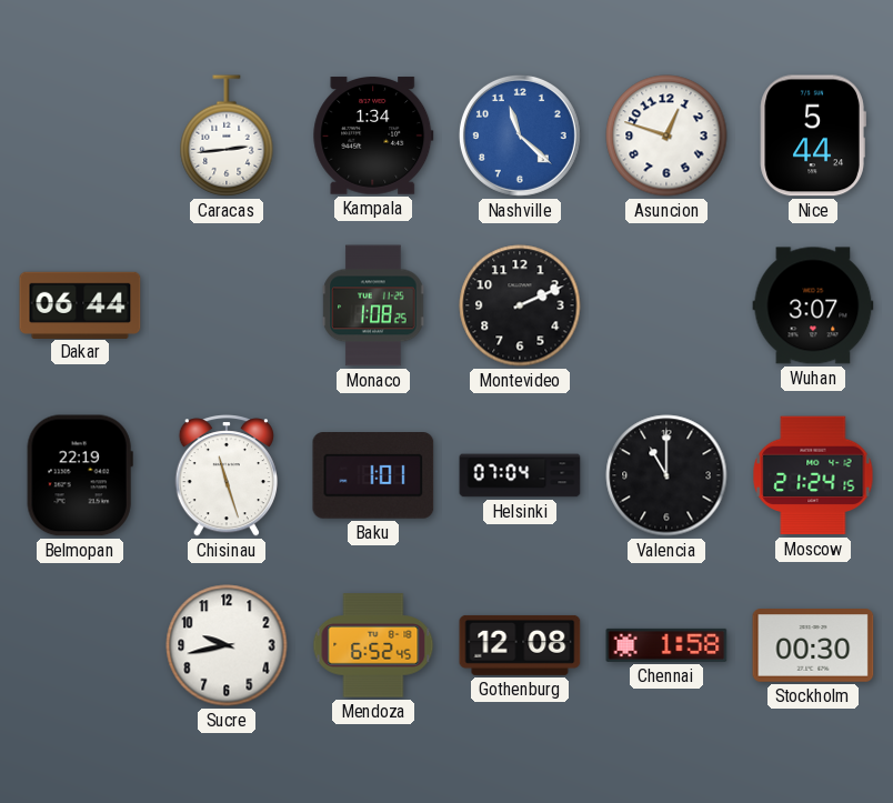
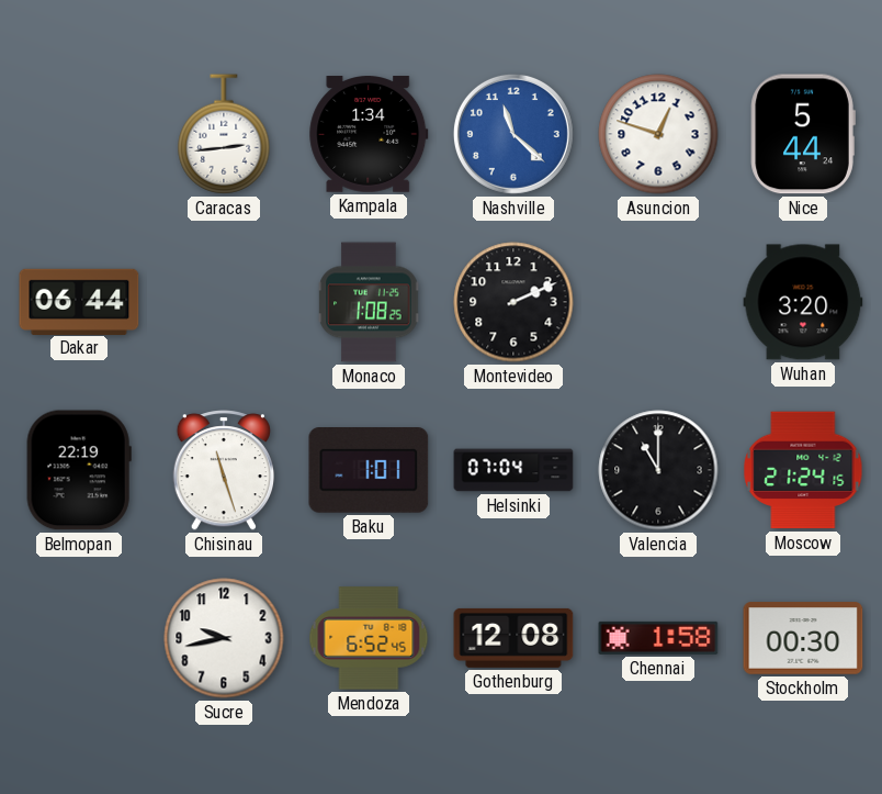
Wuhan: 3:07 -> 3:20
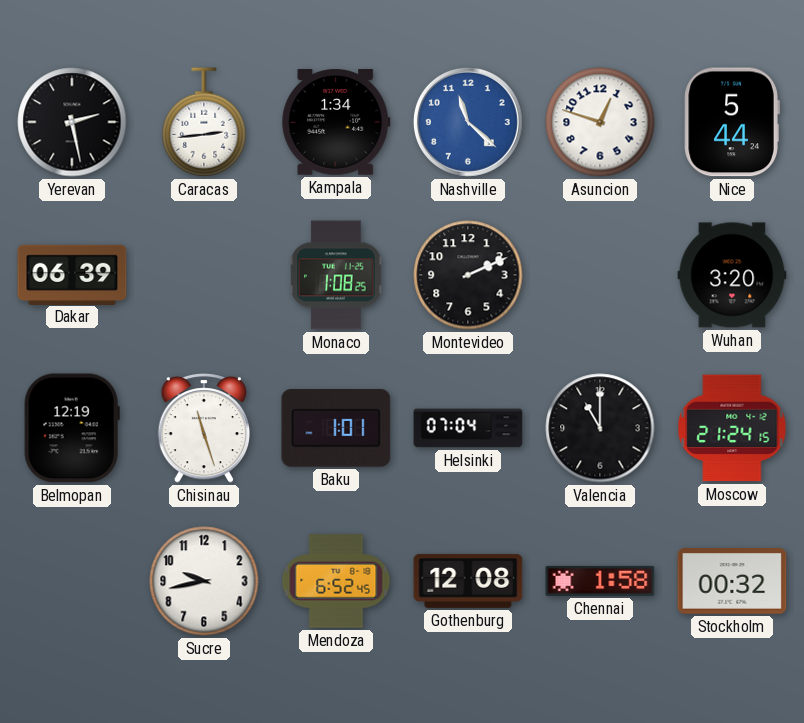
Yerevan: none -> 2:28
Dakar: 06:44 -> 06:39
Belmopan: 22:19 -> 12:19
Stockholm: 00:30 -> 00:32
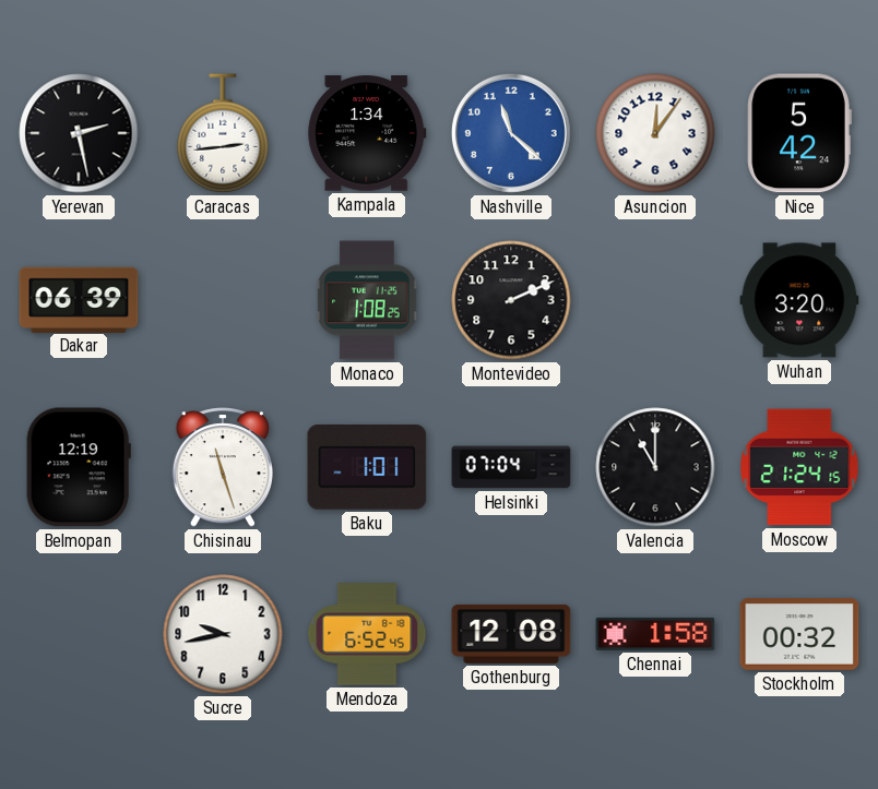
Asuncion: 12:48 -> 12:06
Nice: 5:44 -> 5:42
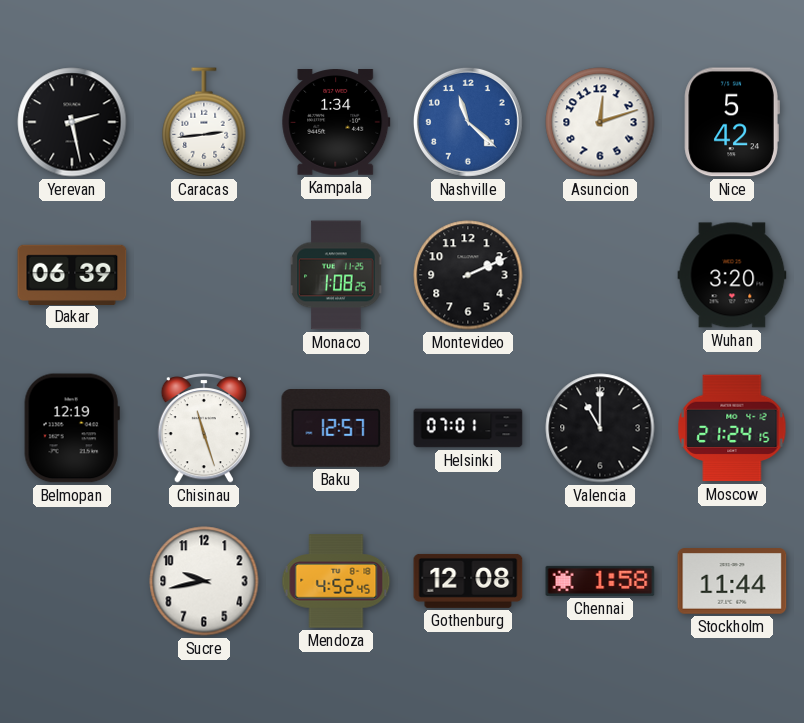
Asuncion: 12:06 -> 12:12
Baku: 1:01 -> 12:57
Helsinki: 07:04 -> 07:01
Mendoza: 6:52 -> 4:52
Stockholm: 00:32 -> 11:44
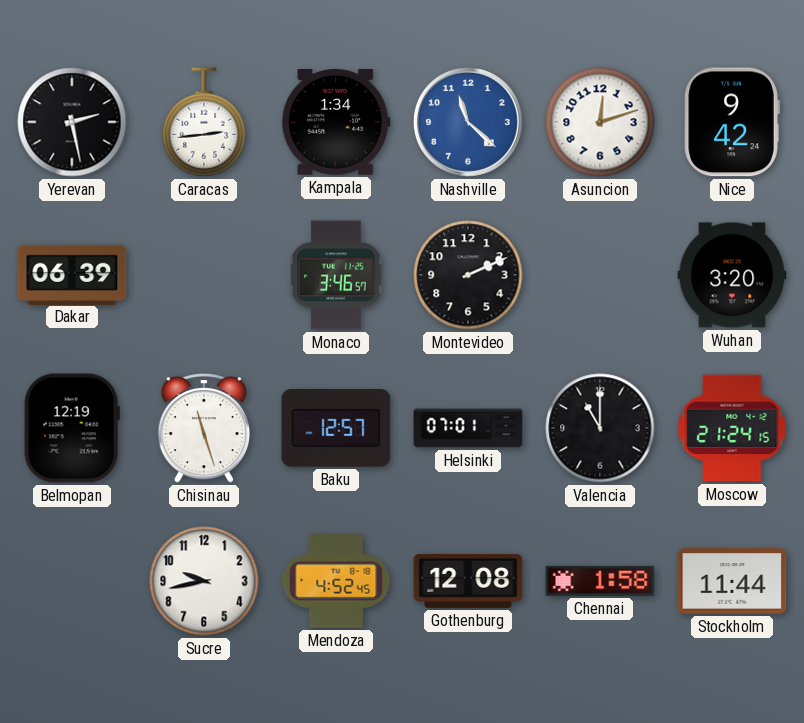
Nice: 5:42 -> 9:42
Monaco: 1:08 -> 3:46
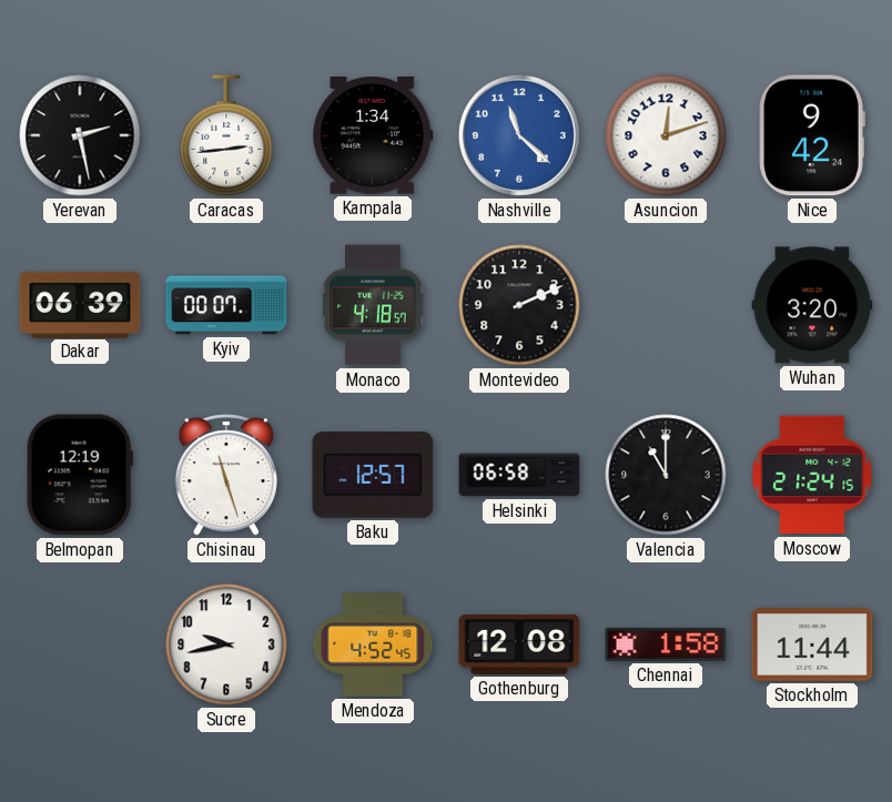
Kyiv: none -> 00:07
Monaco: 3:46 -> 4:18
Helsinki: 07:01 -> 06:58
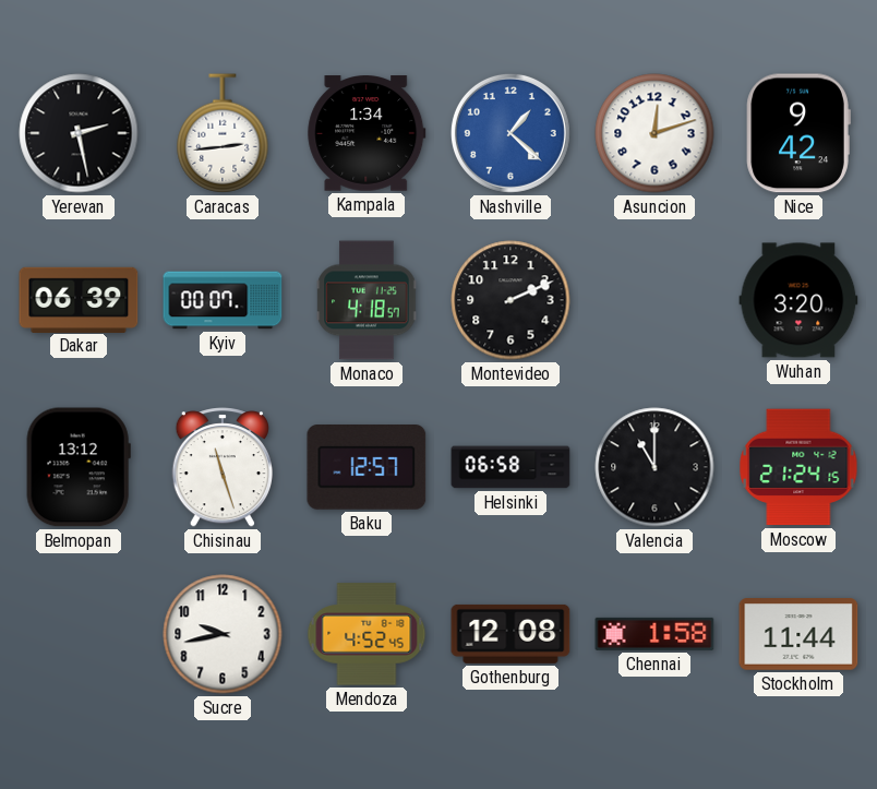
Nashville: 11:22 -> 1:22
Belmopan: 12:19 -> 13:12
